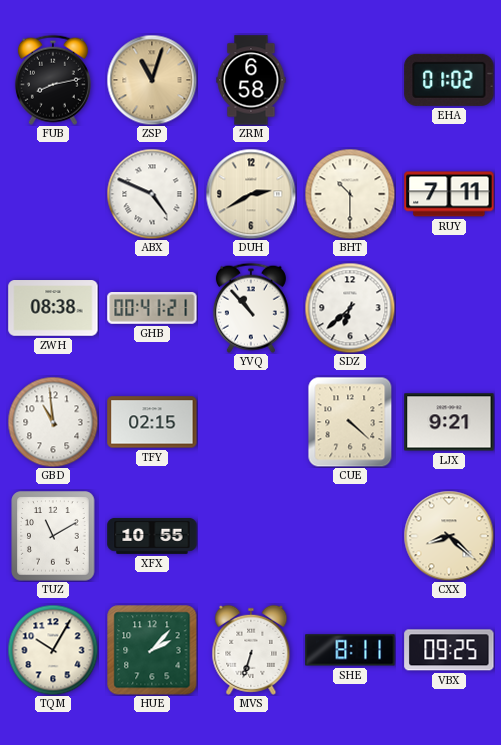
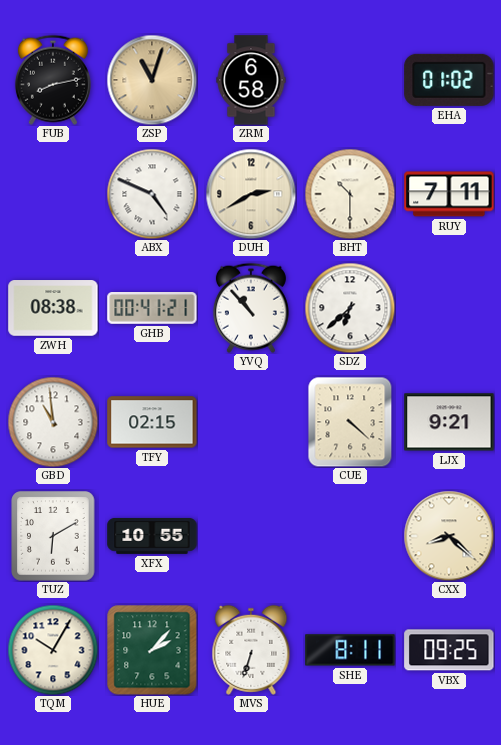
TUZ: 11:10 -> 6:10
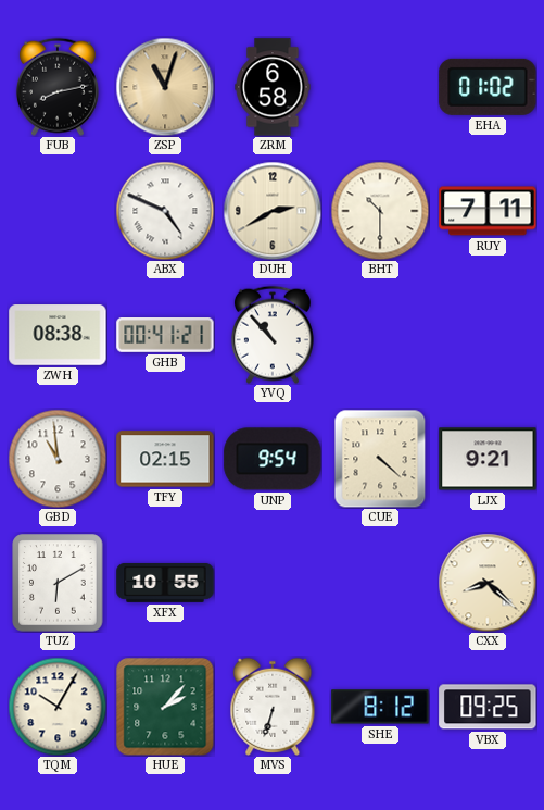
SDZ: 6:38 -> none
UNP: none -> 9:54
SHE: 8:11 -> 8:12
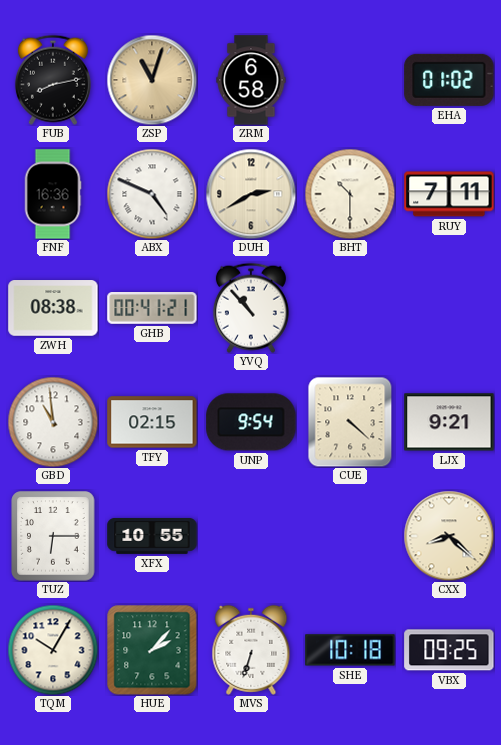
FNF: none -> 16:36
TUZ: 6:10 -> 6:15
SHE: 8:12 -> 10:18
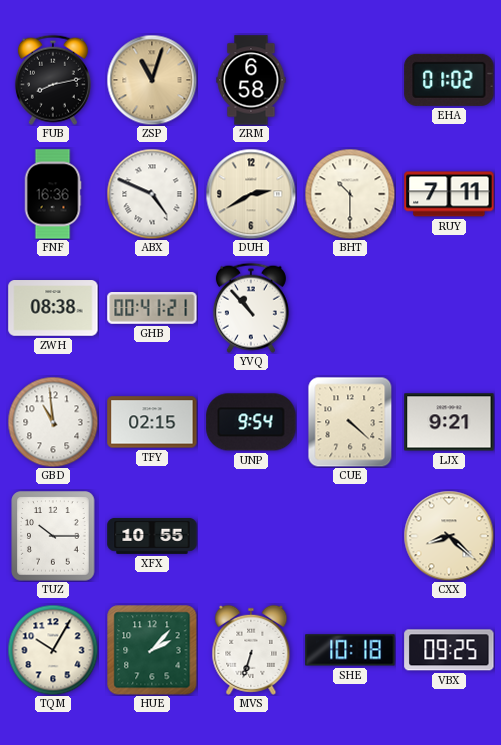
TUZ: 6:15 -> 10:15
